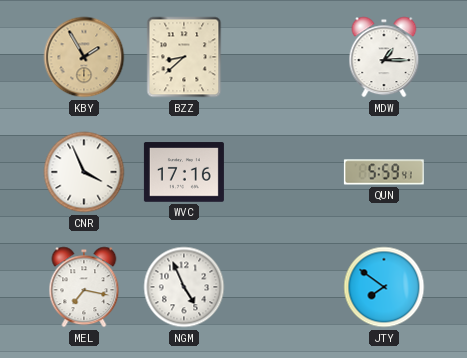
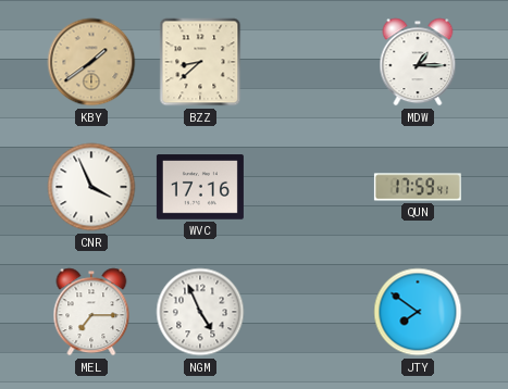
KBY: 1:55 -> 1:39
QUN: 5:59 -> 17:59
MEL: 7:17 -> 7:15
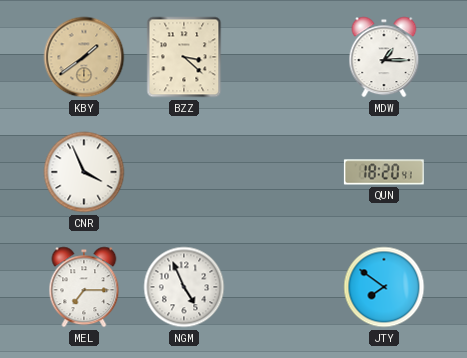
BZZ: 8:38 -> 3:22
WVC: 17:16 -> none
QUN: 17:59 -> 18:20
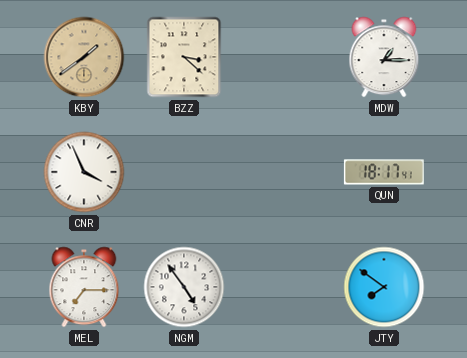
QUN: 18:20 -> 18:17
NGM: 4:56 -> 4:54
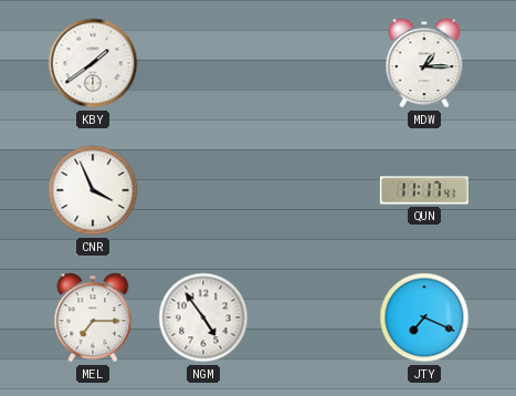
KBY dial: champagne -> white
BZZ: 3:22 -> none
QUN: 18:17 -> 11:17
JTY: 7:51 -> 7:19
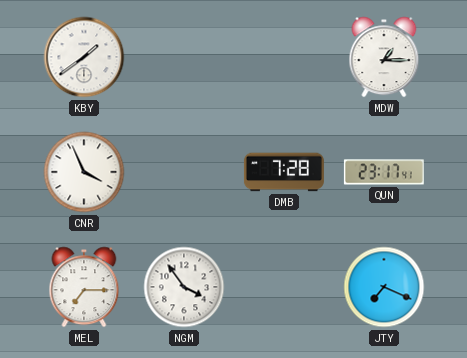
DMB: none -> 7:28
QUN: 11:17 -> 23:17
NGM: 4:54 -> 3:54
